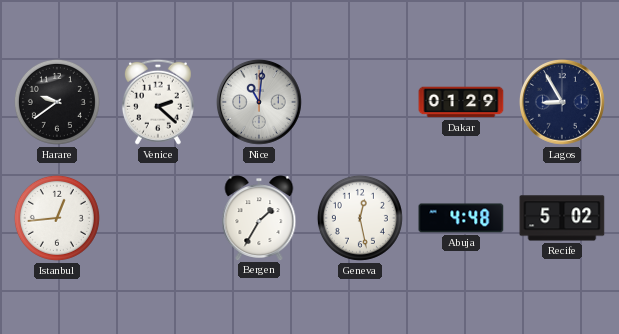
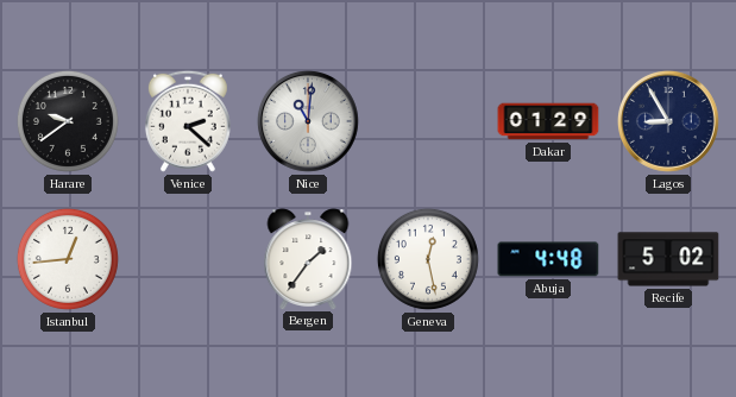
Bergen: 1:35 -> 1:36
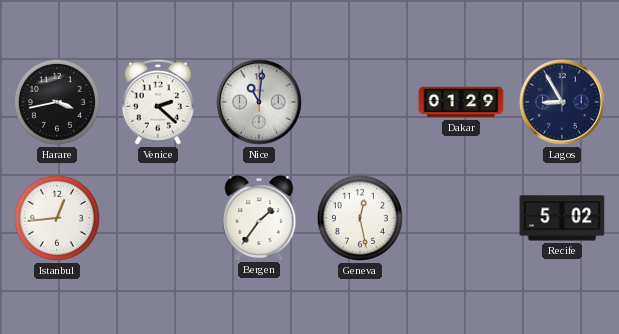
Harare: 9:39 -> 3:43
Abuja: 4:48 -> none
